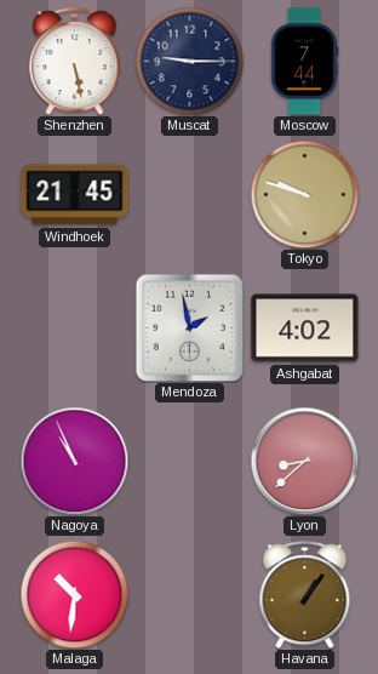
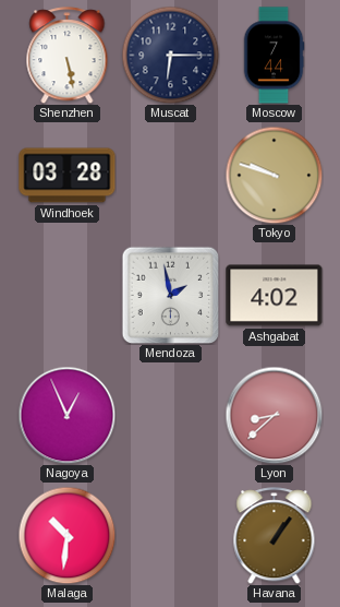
Muscat: 9:15 -> 6:15
Windhoek: 21:45 -> 03:28
Nagoya: 10:56 -> 12:56
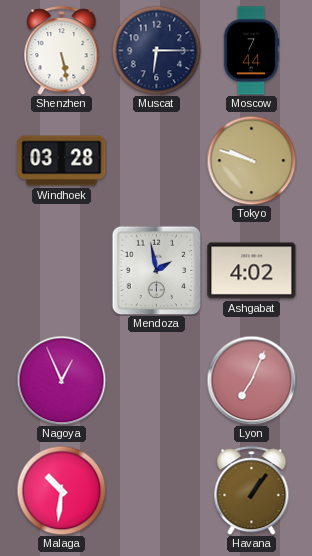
Lyon: 8:38 -> 7:04
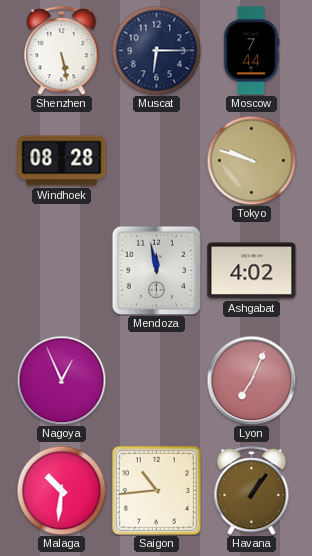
Windhoek: 03:28 -> 08:28
Mendoza: 1:58 -> 11:58
Saigon: none -> 10:44
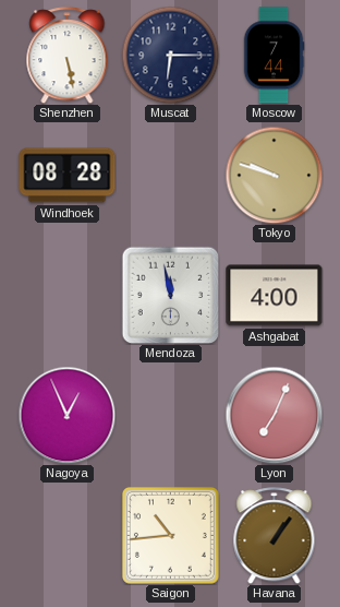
Ashgabat: 4:02 -> 4:00
Malaga: 10:31 -> none
